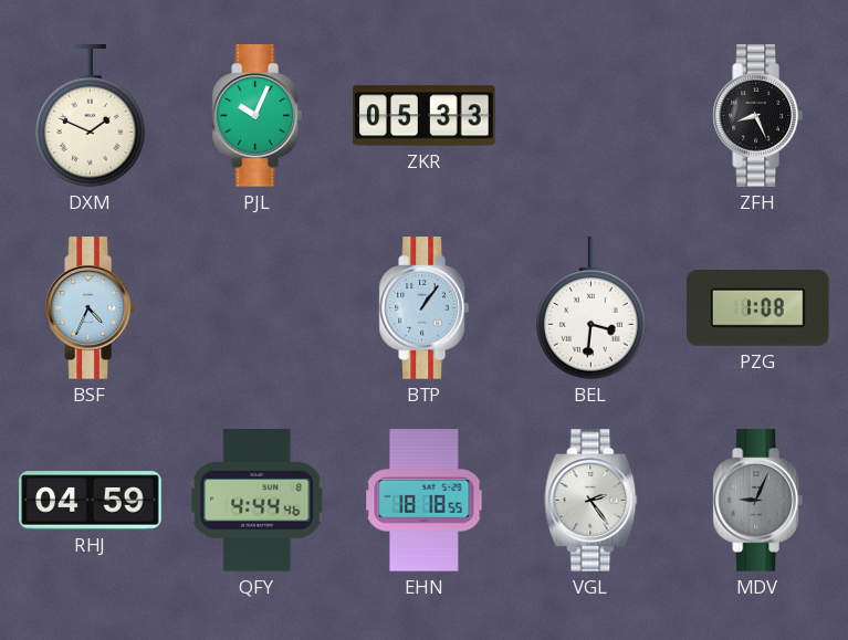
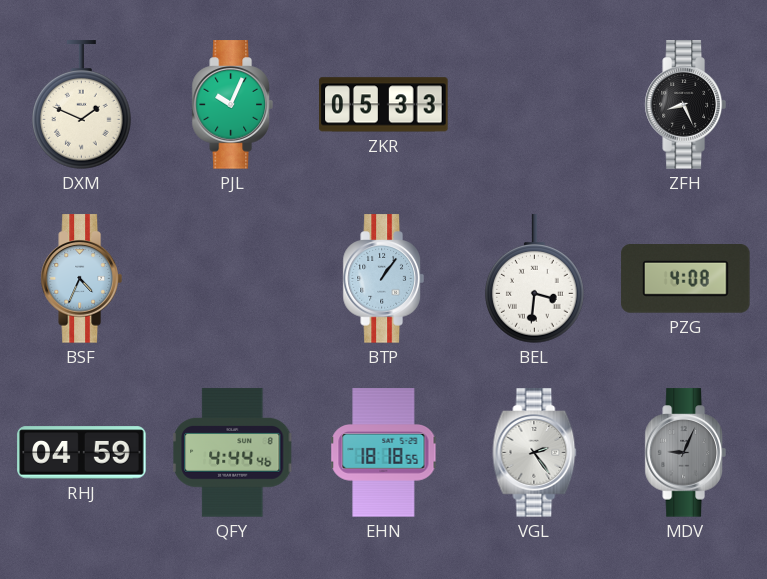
PZG: 1:08 -> 4:08
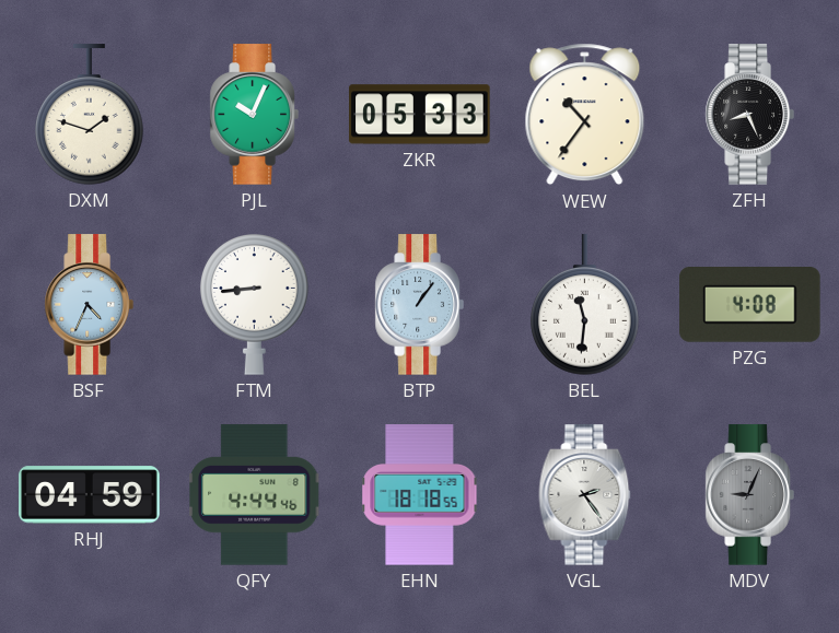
DXM: 1:49 -> 1:48
WEW: none -> 10:36
FTM: none -> 8:44
BEL: 3:31 -> 11:31
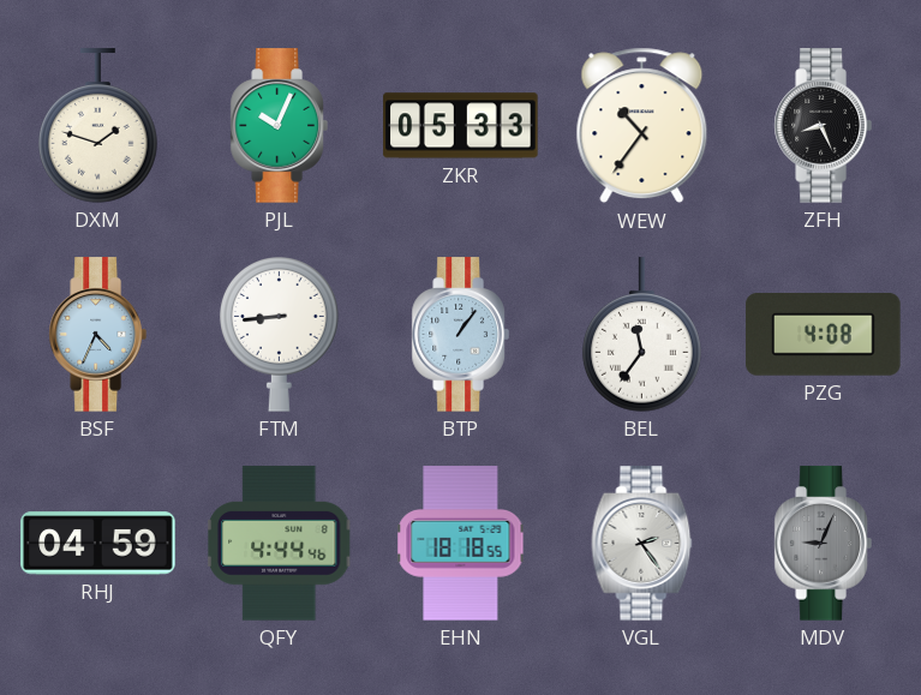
BEL: 11:31 -> 11:36
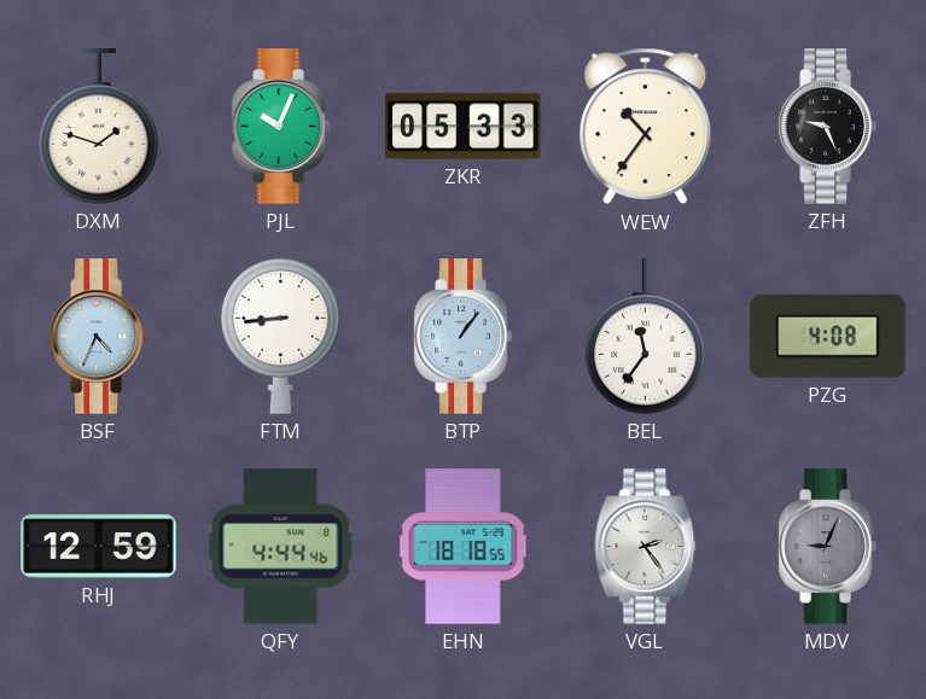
ZFH: 8:26 -> 9:26
RHJ: 04:59 -> 12:59
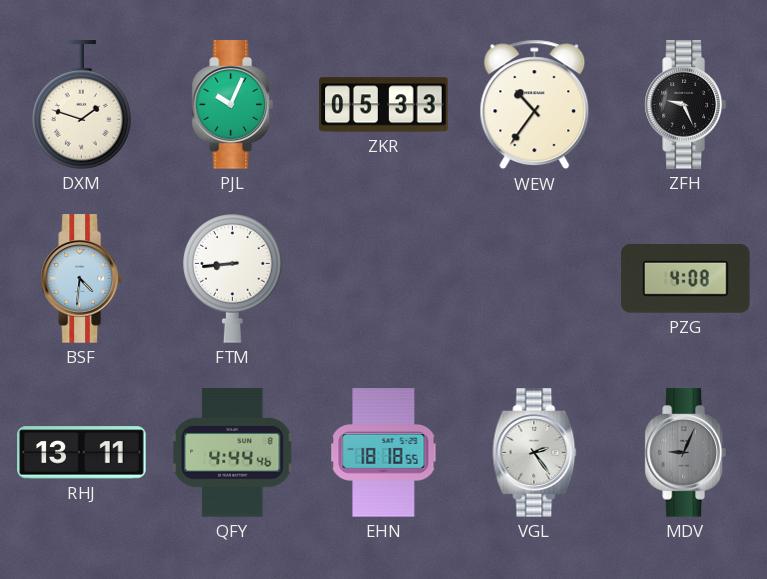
BSF: 4:34 -> 4:31
BTP: 1:06 -> none
BEL: 11:36 -> none
RHJ: 12:59 -> 13:11
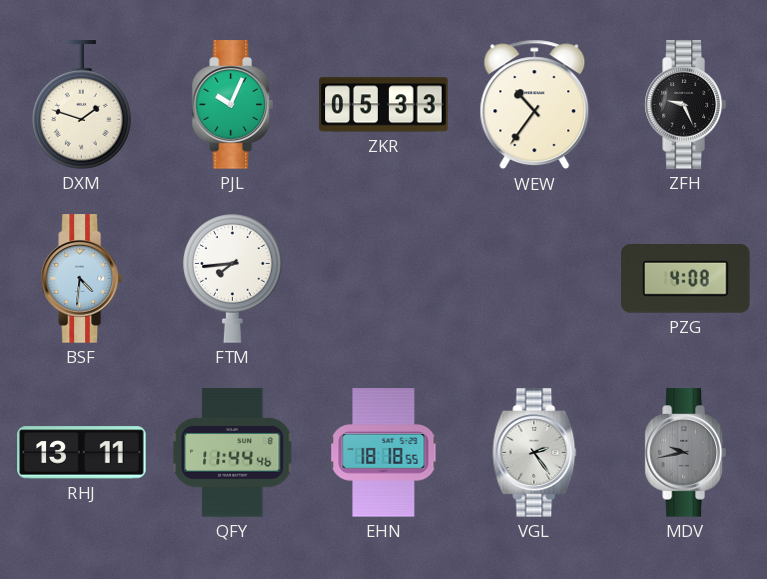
FTM: 8:44 -> 7:44
QFY: 4:44 -> 11:44
MDV: 9:04 -> 9:43
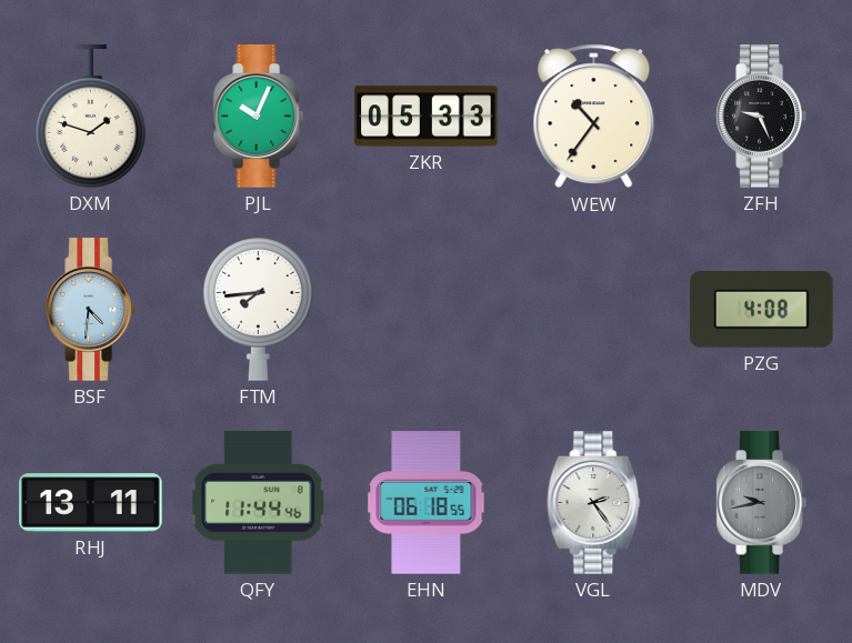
EHN: 18:18 -> 06:18
